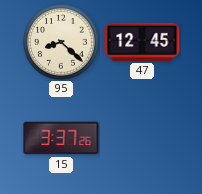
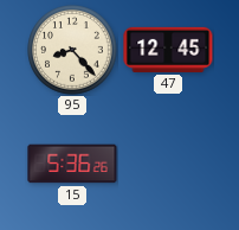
95: 8:22 -> 8:23
15: 3:37 -> 5:36
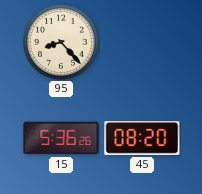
47: 12:45 -> none
45: none -> 08:20
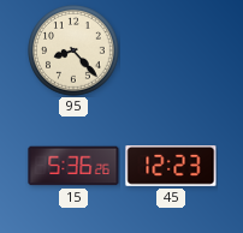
45: 08:20 -> 12:23
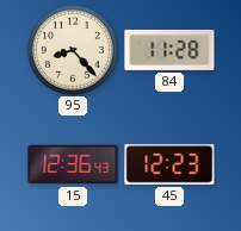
84: none -> 11:28
15: 5:36 -> 12:36
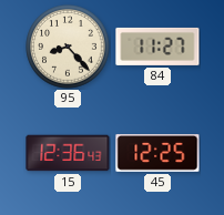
84: 11:28 -> 11:27
45: 12:23 -> 12:25
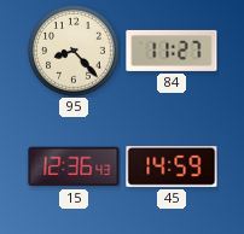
45: 12:25 -> 14:59
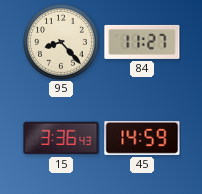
15: 12:36 -> 3:36
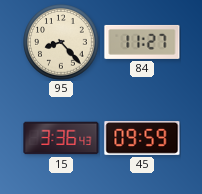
45: 14:59 -> 09:59
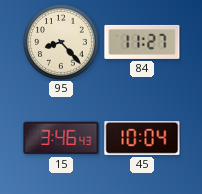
15: 3:36 -> 3:46
45: 09:59 -> 10:04
